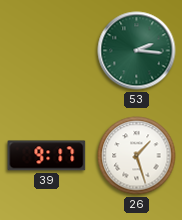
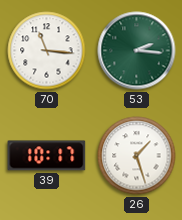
70: none -> 11:16
39: 9:17 -> 10:17
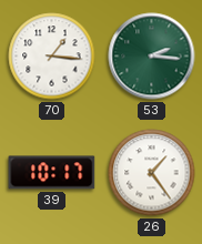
70: 11:16 -> 1:16
26: 1:27 -> 1:24
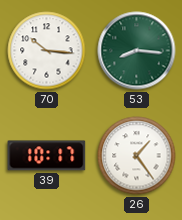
70: 1:16 -> 10:16
53: 2:16 -> 8:16
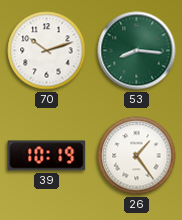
70: 10:16 -> 10:12
39: 10:17 -> 10:19
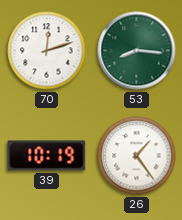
70: 10:12 -> 12:12
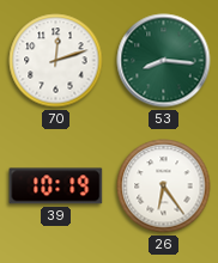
26: 1:24 -> 6:24
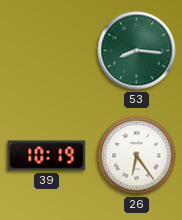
70: 12:12 -> none
